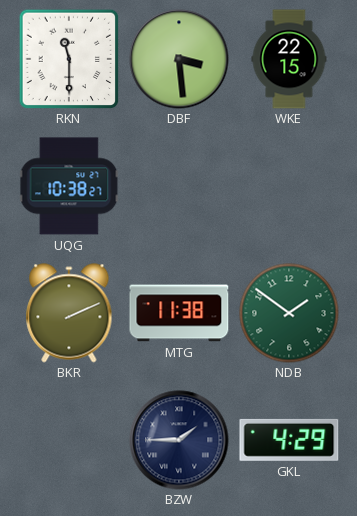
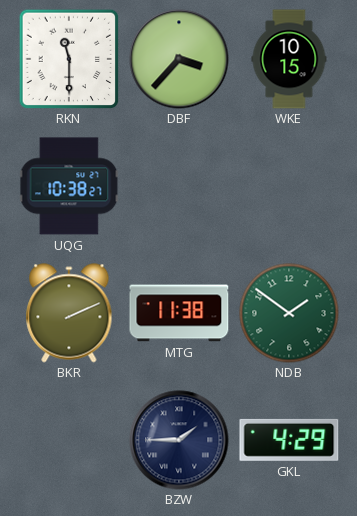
DBF: 3:29 -> 3:37
WKE: 22:15 -> 10:15
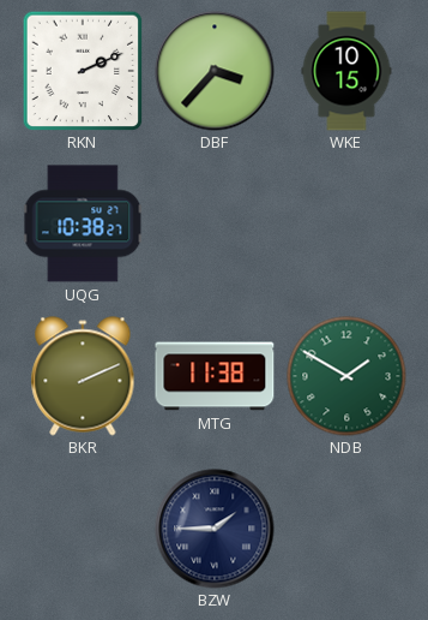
RKN: 11:30 -> 2:11
NDB: 1:51 -> 1:50
GKL: 4:29 -> none
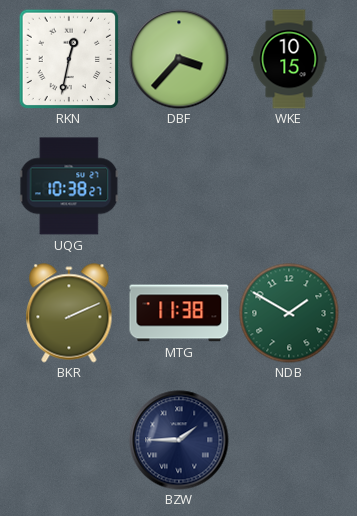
RKN: 2:11 -> 12:32
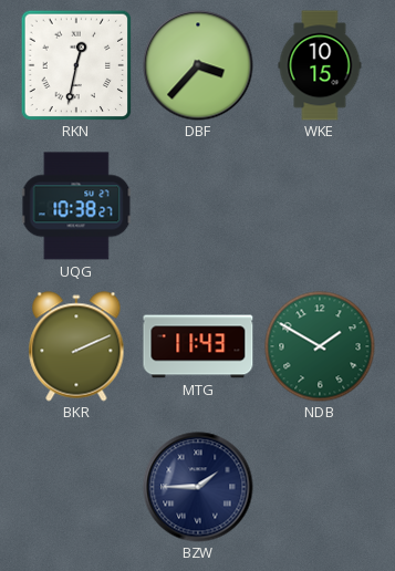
MTG: 11:38 -> 11:43
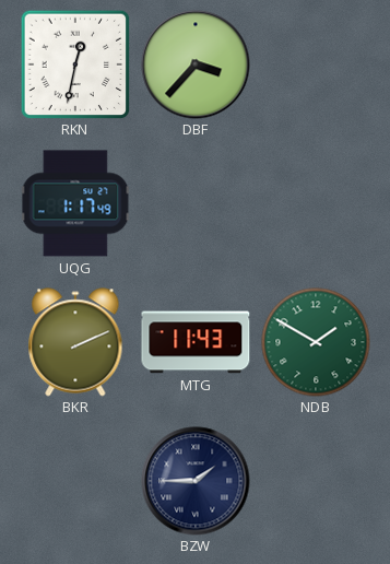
WKE: 10:15 -> none
UQG: 10:38 -> 1:17
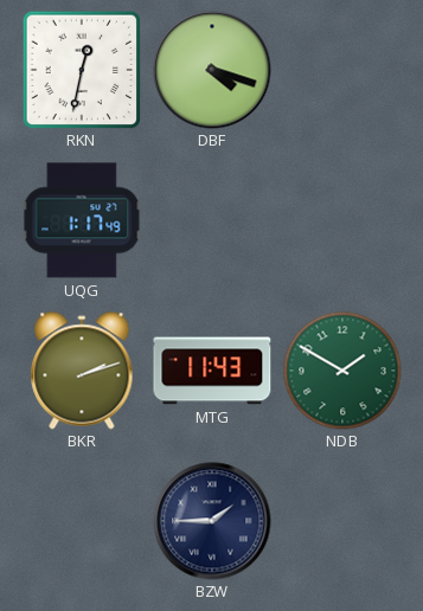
DBF: 3:37 -> 4:18
BKR: 2:11 -> 2:12
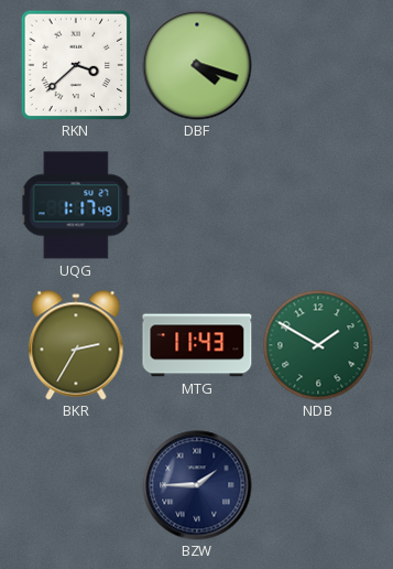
RKN: 12:32 -> 3:38
BKR: 2:12 -> 2:35
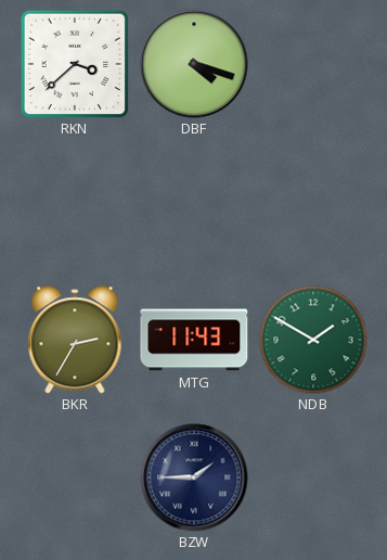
UQG: 1:17 -> none
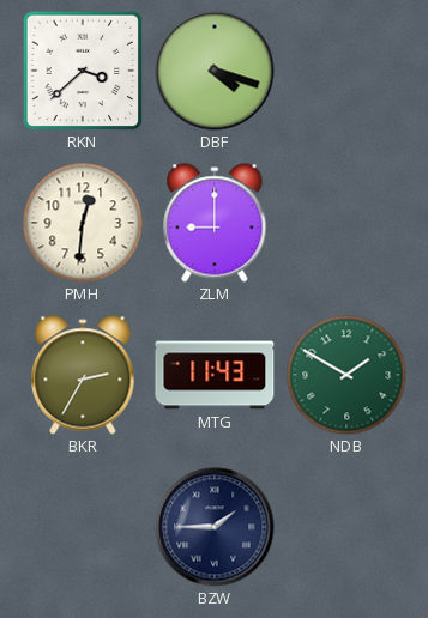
PMH: none -> 12:31
ZLM: none -> 9:00
